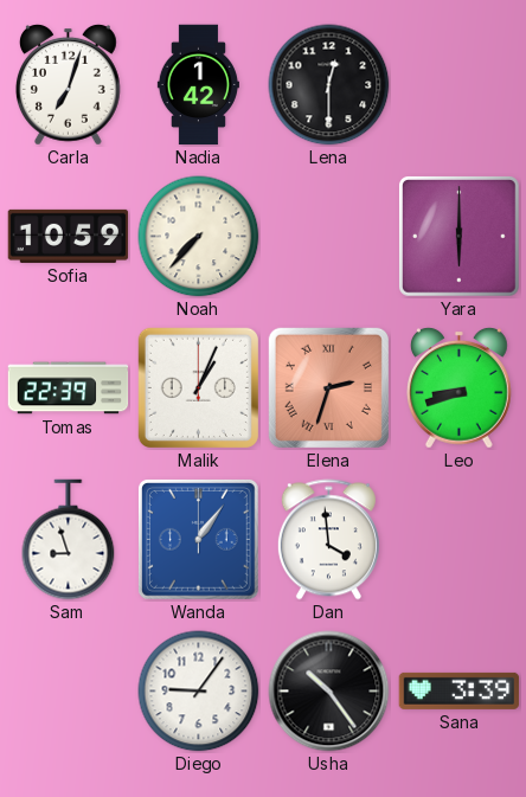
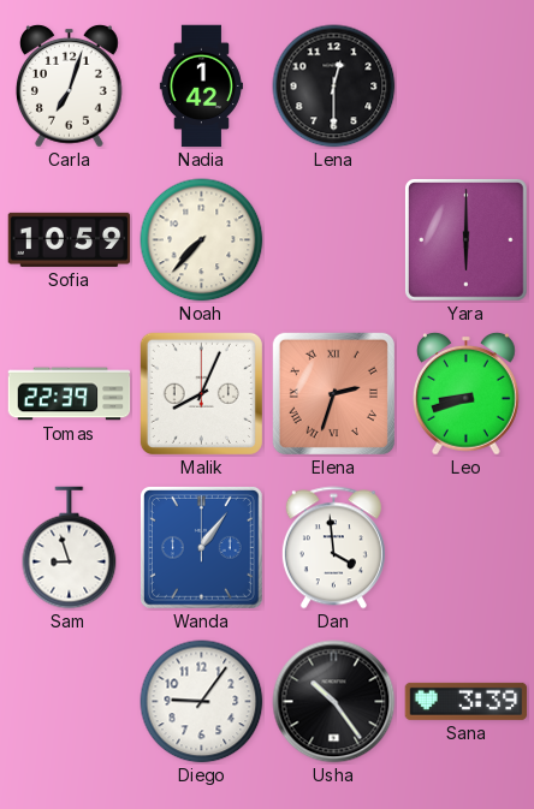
Malik: 1:04 -> 8:04
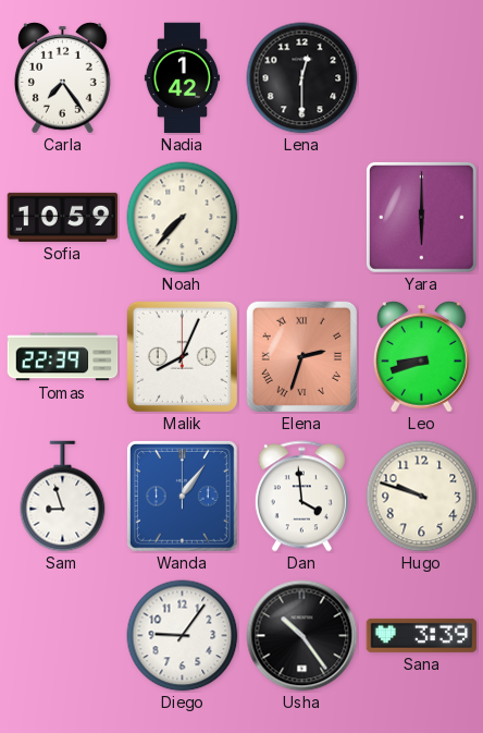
Carla: 7:03 -> 7:24
Hugo: none -> 9:48
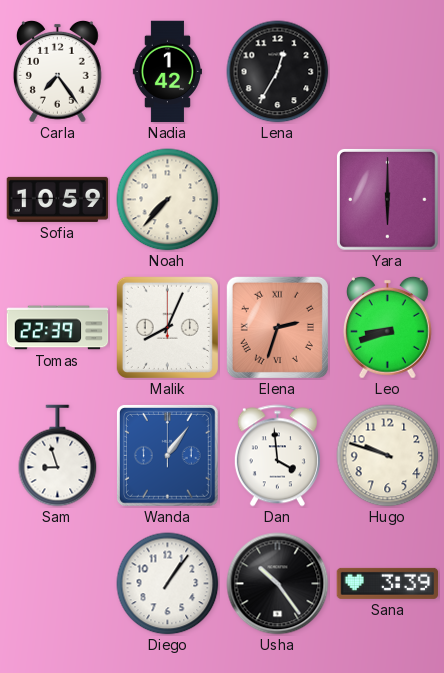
Lena: 12:30 -> 12:35
Diego: 9:06 -> 1:06
